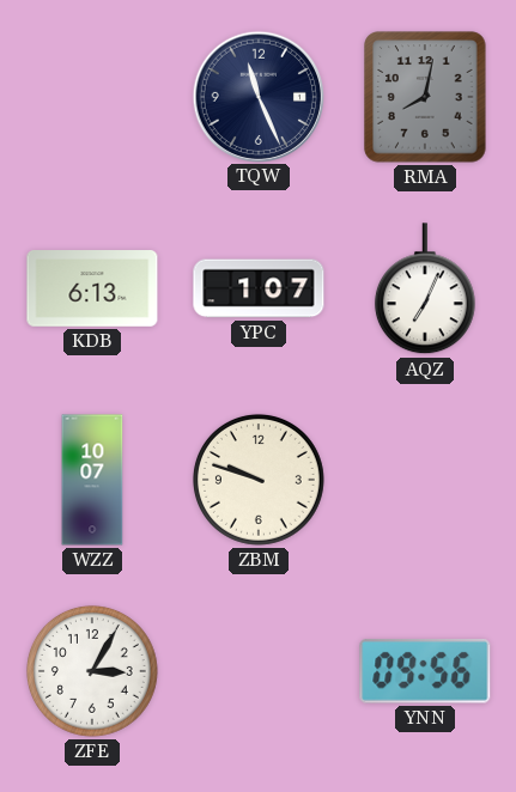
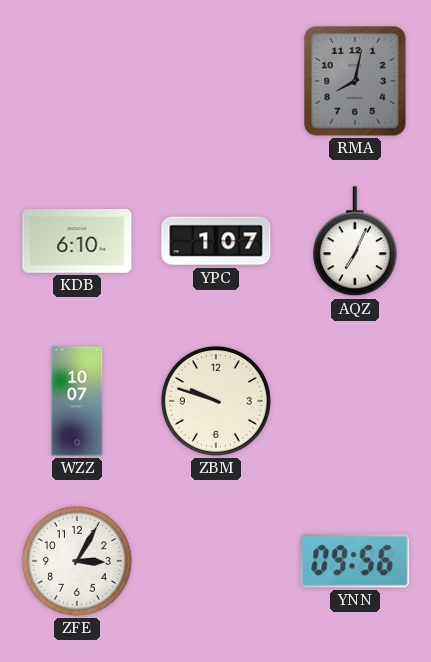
TQW: 11:26 -> none
KDB: 6:13 -> 6:10
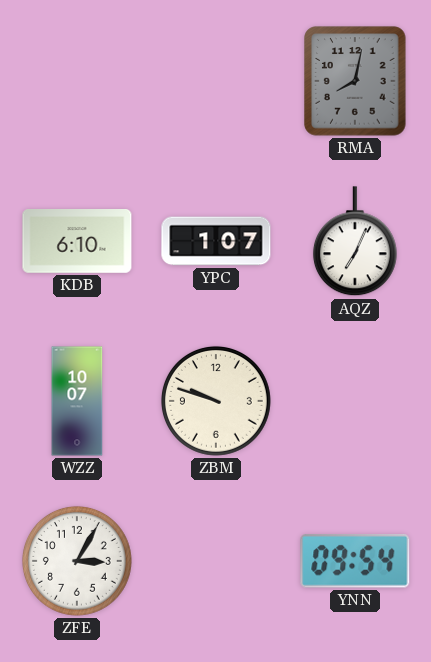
YNN: 09:56 -> 09:54
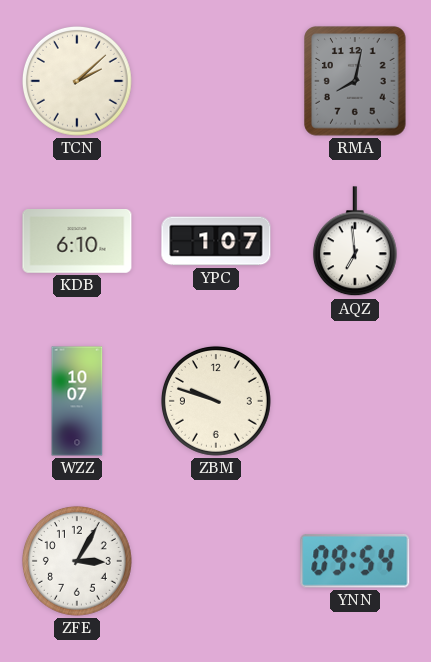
TCN: none -> 2:08
AQZ: 7:04 -> 6:59
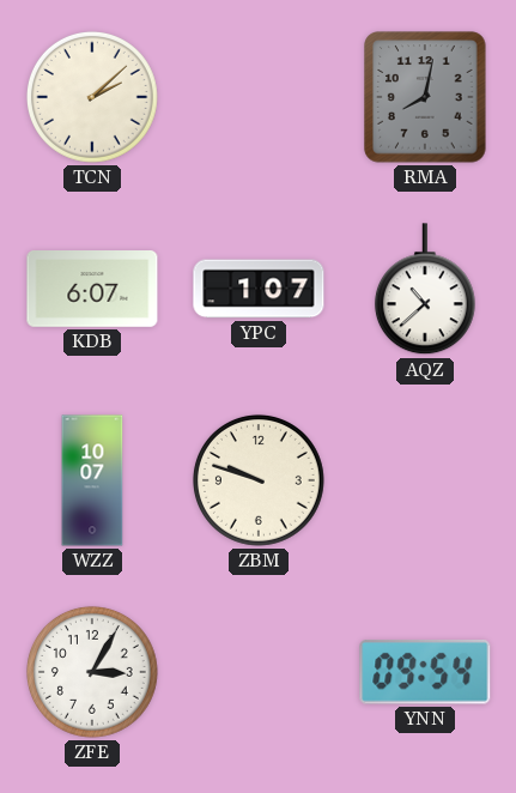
KDB: 6:10 -> 6:07
AQZ: 6:59 -> 10:38
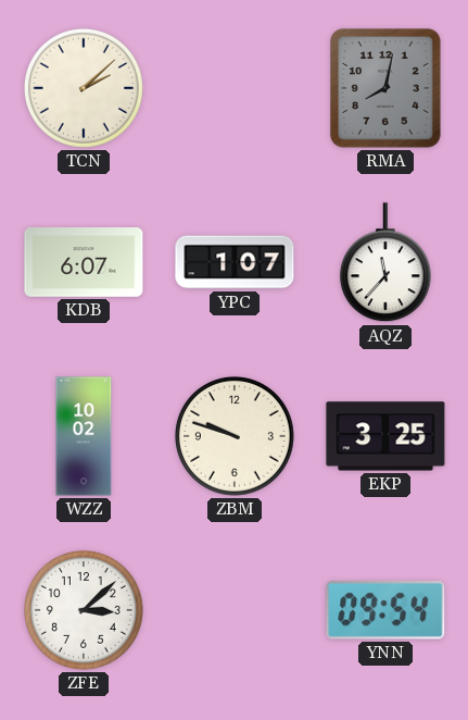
AQZ: 10:38 -> 11:37
WZZ: 10:07 -> 10:02
EKP: none -> 3:25
ZFE: 3:05 -> 3:08
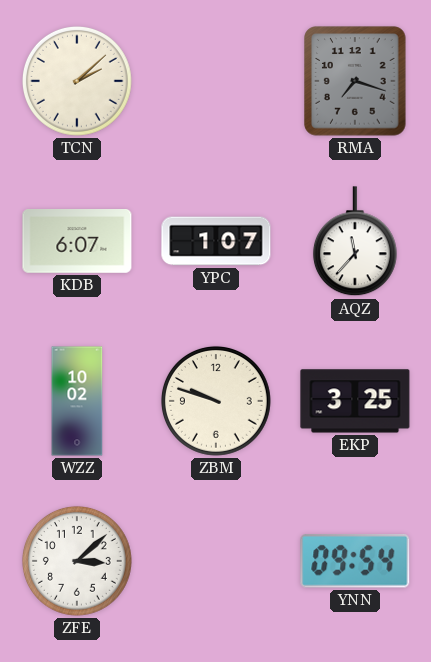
RMA: 8:02 -> 7:18
